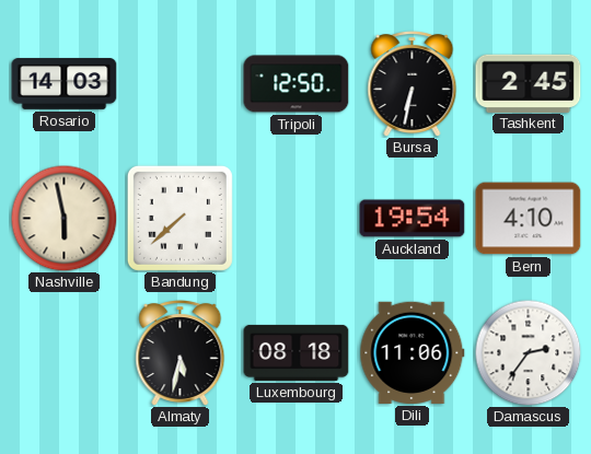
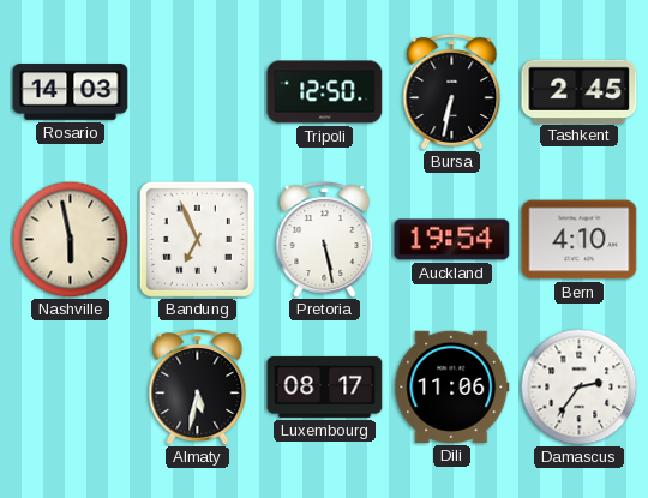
Bandung: 7:38 -> 6:56
Pretoria: none -> 5:28
Luxembourg: 08:18 -> 08:17
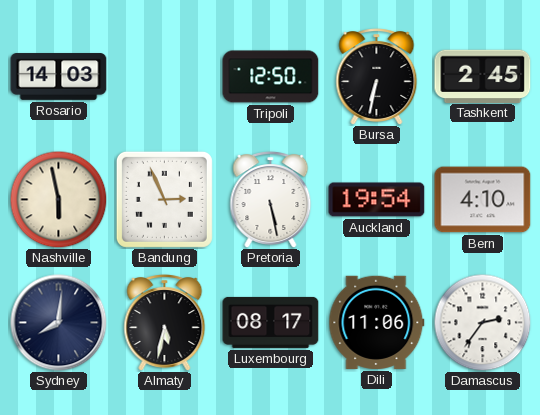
Bandung: 6:56 -> 2:56
Sydney: none -> 8:01
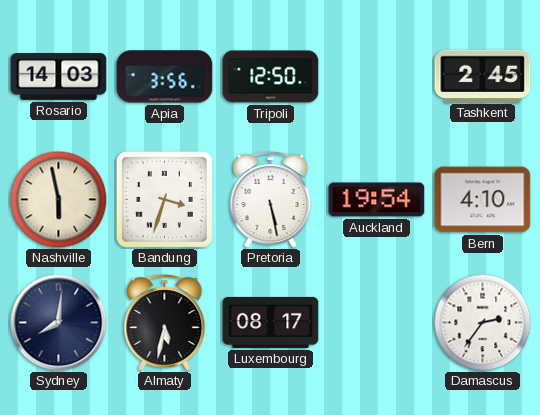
Apia: none -> 3:56
Bursa: 6:32 -> none
Bandung: 2:56 -> 3:33
Dili: 11:06 -> none
